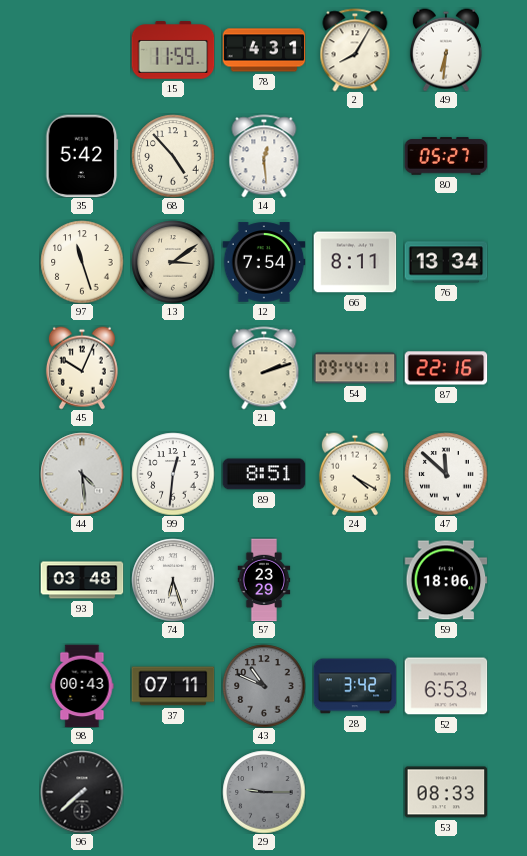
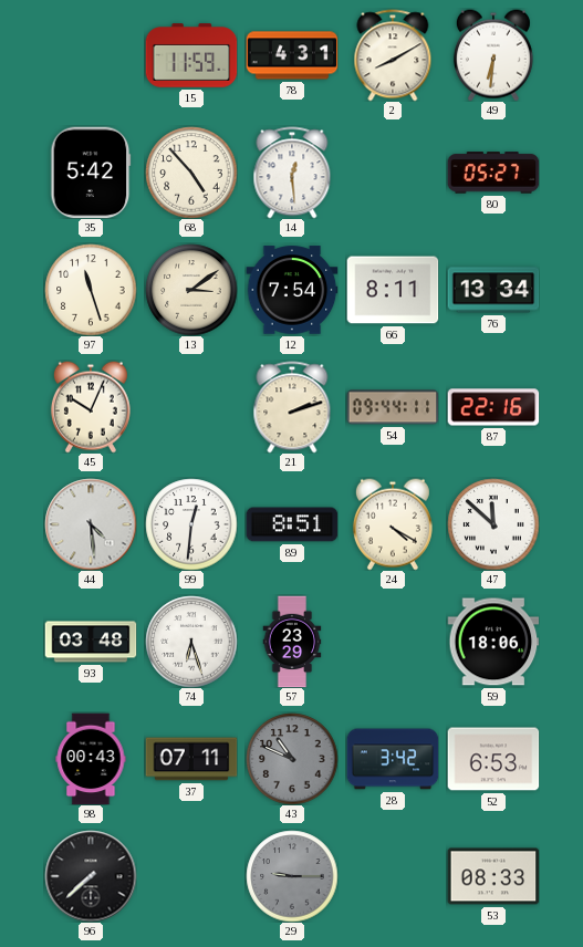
2: 8:05 -> 8:10
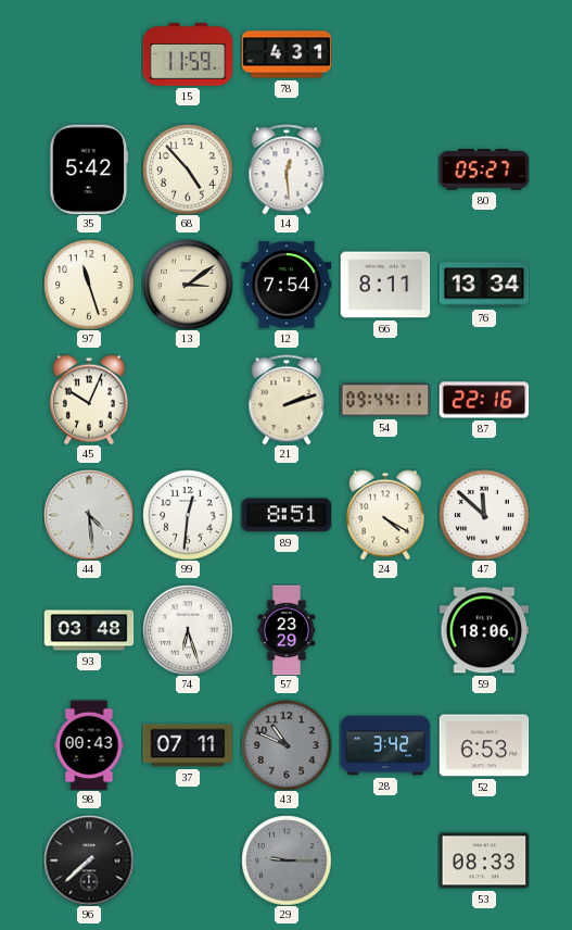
2: 8:10 -> none
49: 6:31 -> none
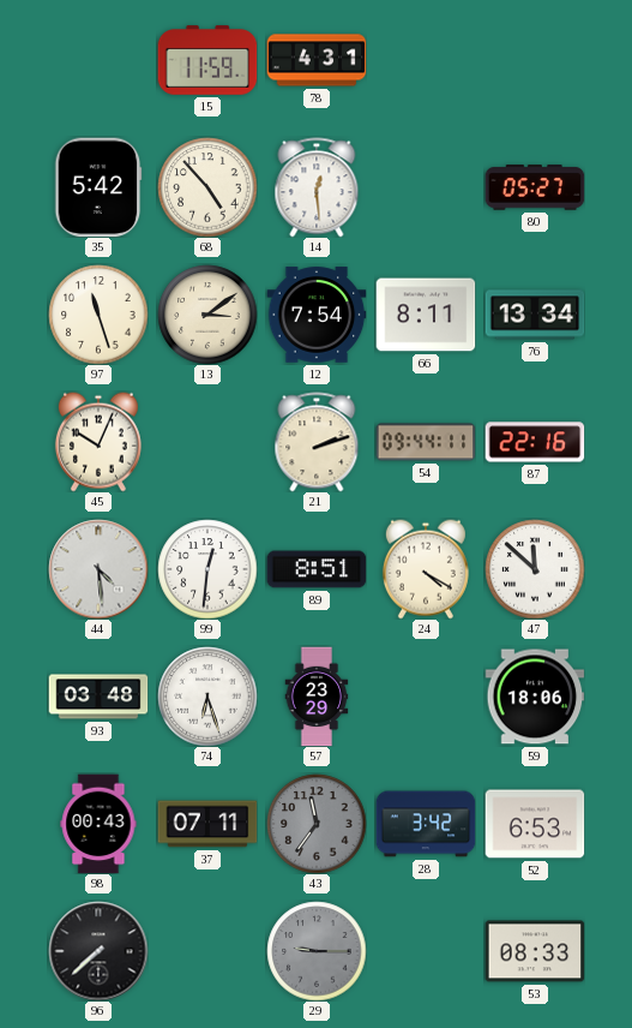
43: 10:49 -> 11:36
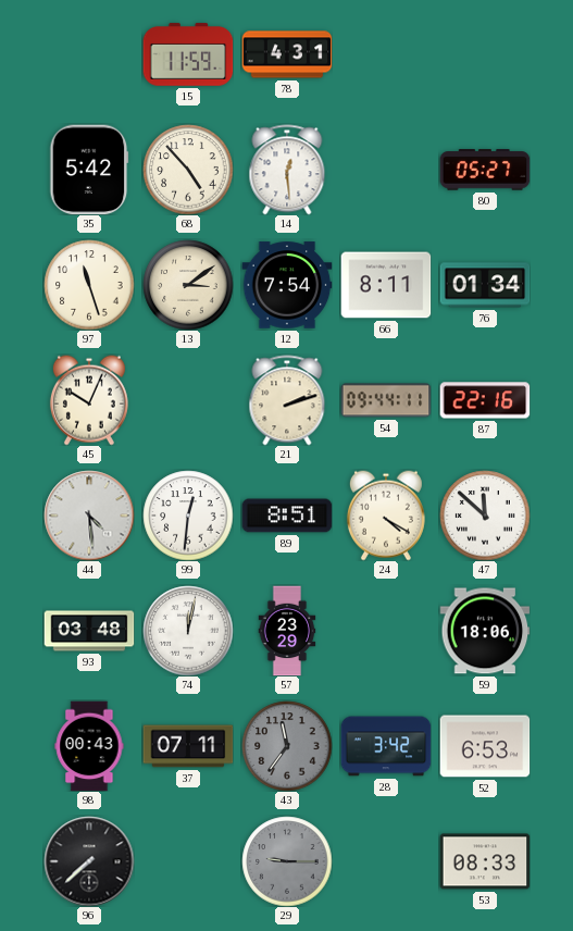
76: 13:34 -> 01:34
74: 6:27 -> 12:02
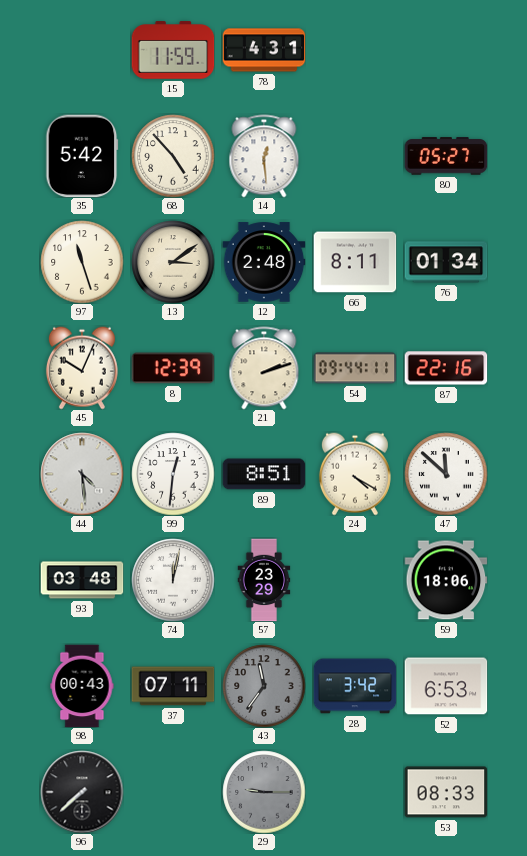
12: 7:54 -> 2:48
8: none -> 12:39
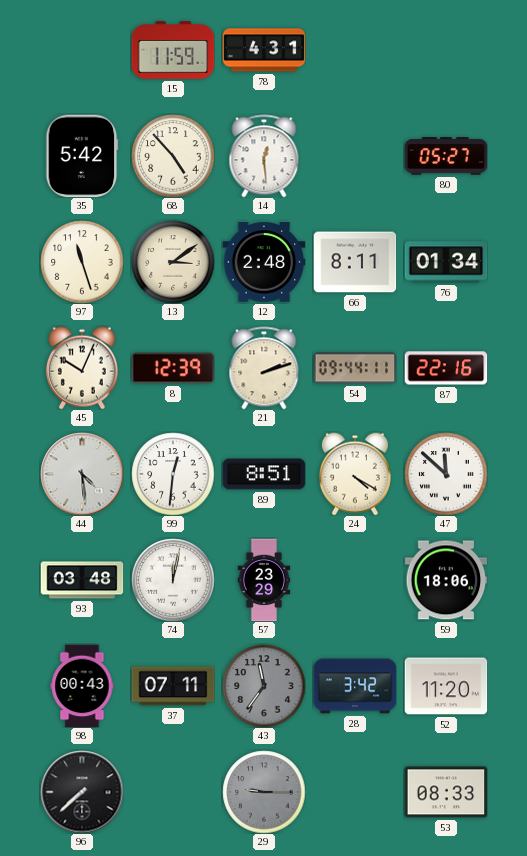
52: 6:53 -> 11:20
